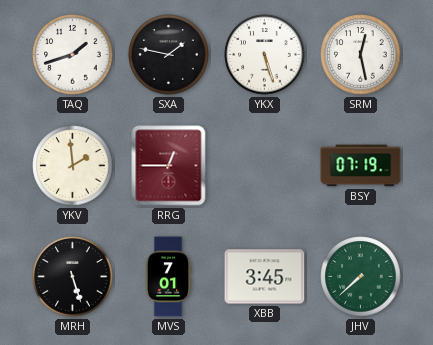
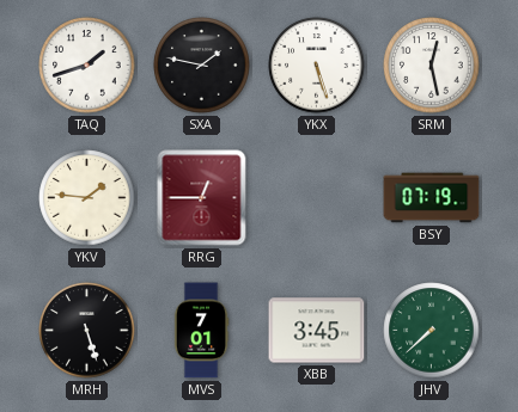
YKV: 1:59 -> 1:46
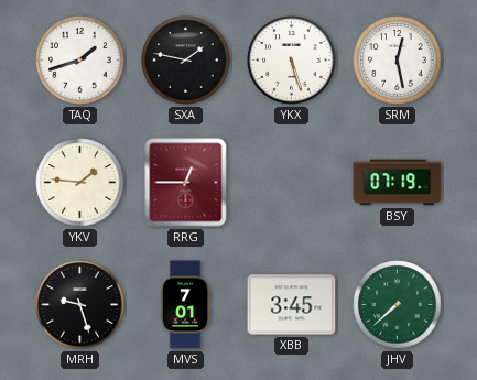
MRH: 5:27 -> 9:27
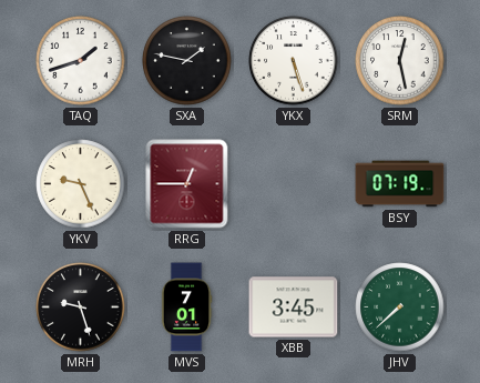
YKV: 1:46 -> 9:26
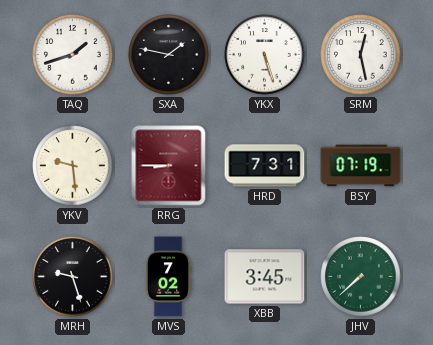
YKV: 9:26 -> 9:29
RRG: 12:45 -> 8:45
HRD: none -> 7:31
MVS: 7:01 -> 7:02
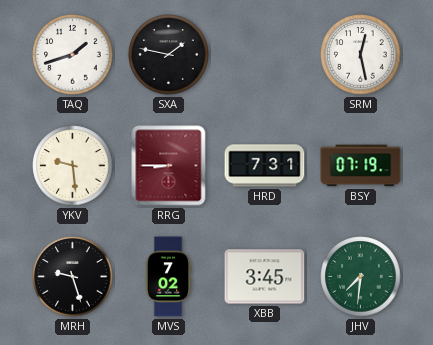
YKX: 5:27 -> none
JHV: 7:38 -> 7:31
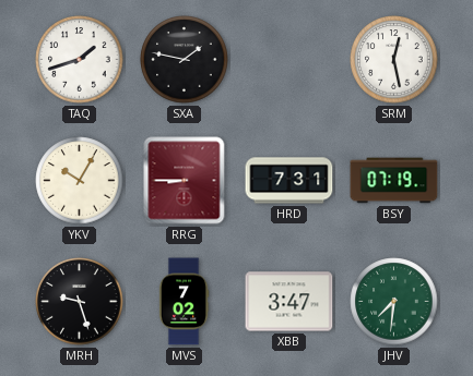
YKV: 9:29 -> 10:05
XBB: 3:45 -> 3:47
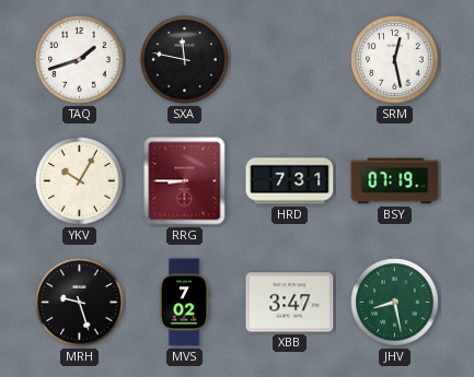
SXA: 1:47 -> 11:47
JHV: 7:31 -> 8:28
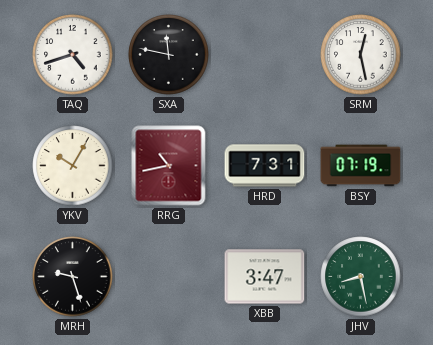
TAQ: 1:42 -> 4:42
RRG: 8:45 -> 10:43
MVS: 7:02 -> none
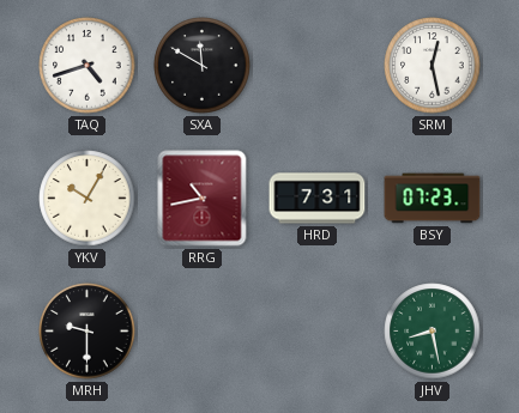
SXA: 11:47 -> 11:50
BSY: 07:19 -> 07:23
MRH: 9:27 -> 9:30
XBB: 3:47 -> none
